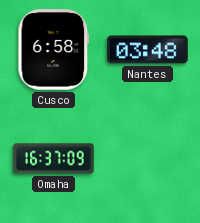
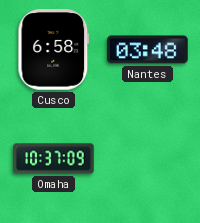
Omaha: 16:37 -> 10:37
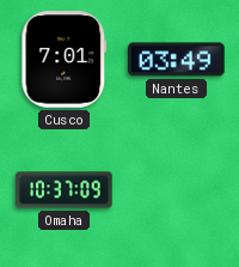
Cusco: 6:58 -> 7:01
Nantes: 03:48 -> 03:49
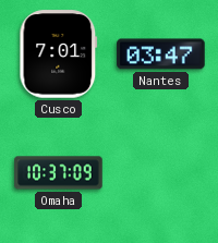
Nantes: 03:49 -> 03:47
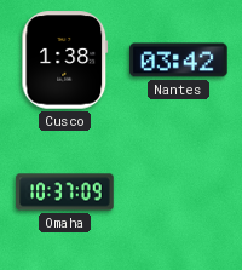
Cusco: 7:01 -> 1:38
Nantes: 03:47 -> 03:42
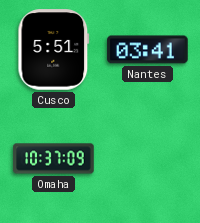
Cusco: 1:38 -> 5:51
Nantes: 03:42 -> 03:41
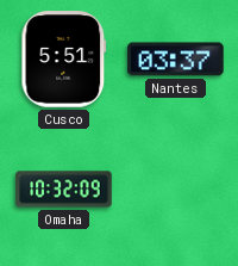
Nantes: 03:41 -> 03:37
Omaha: 10:37 -> 10:32
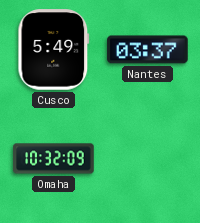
Cusco: 5:51 -> 5:49
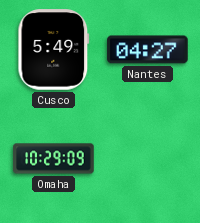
Nantes: 03:37 -> 04:27
Omaha: 10:32 -> 10:29
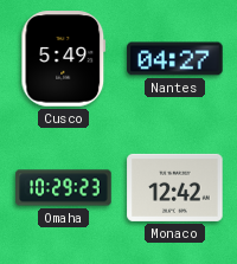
Omaha: 10:29:09 -> 10:29:23
Monaco: none -> 12:42
